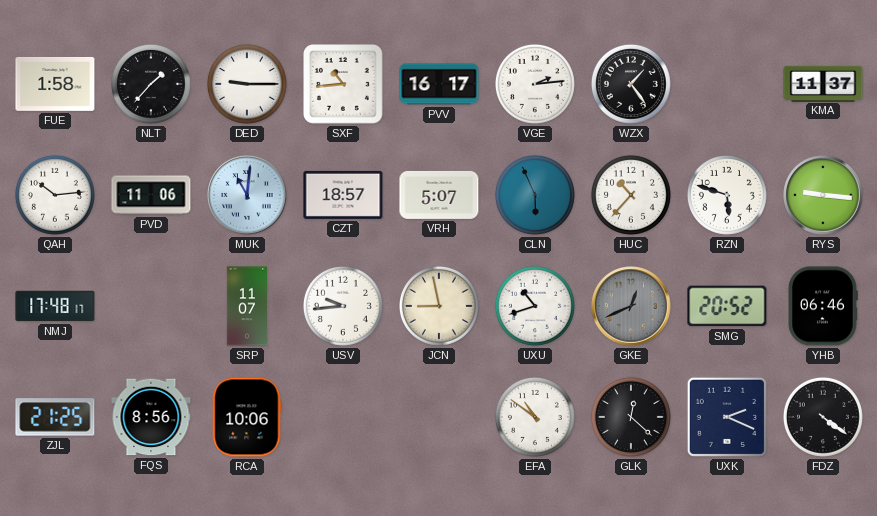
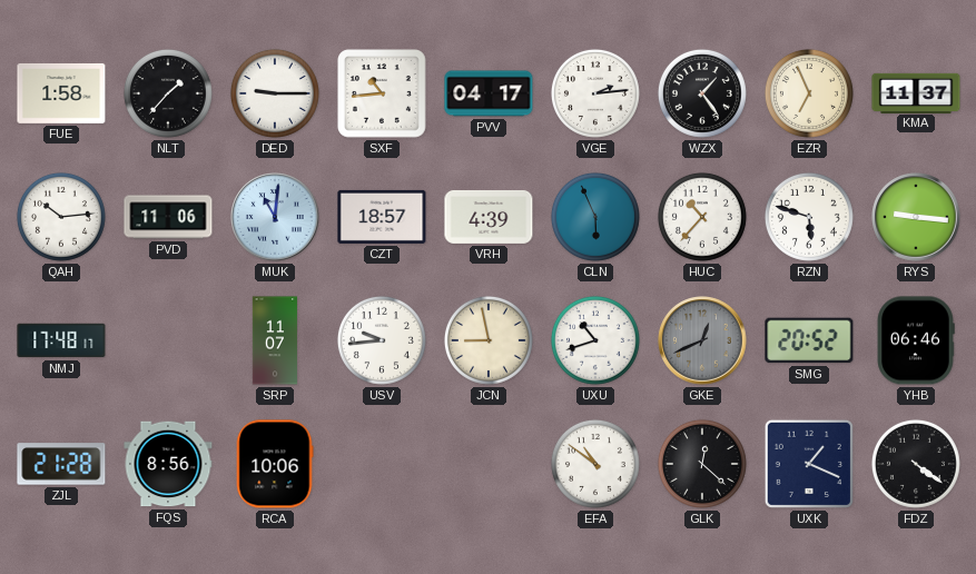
PVV: 16:17 -> 04:17
EZR: none -> 6:56
VRH: 5:07 -> 4:39
ZJL: 21:25 -> 21:28
UXK: 2:19 -> 1:19
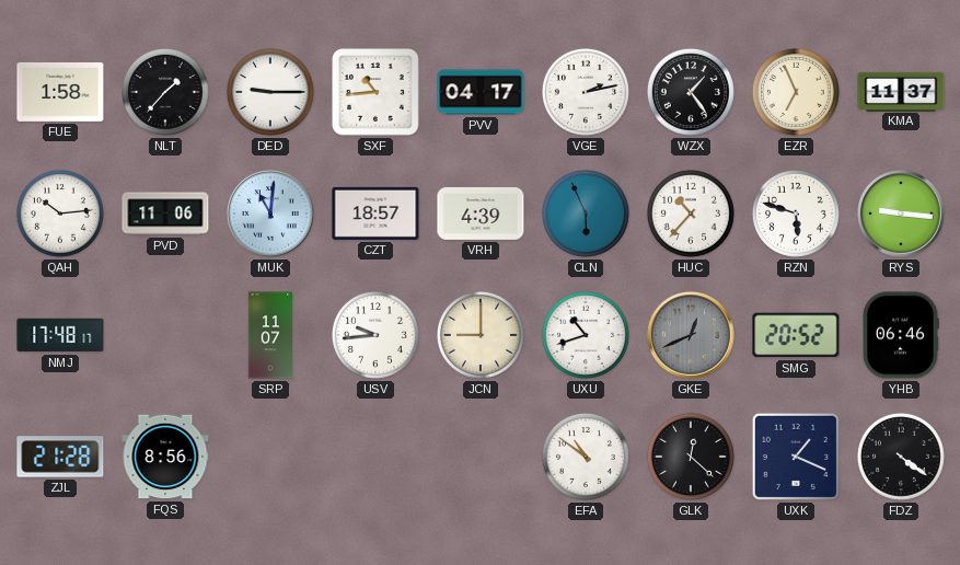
VGE: 2:14 -> 2:13
JCN: 8:58 -> 9:00
RCA: 10:06 -> none
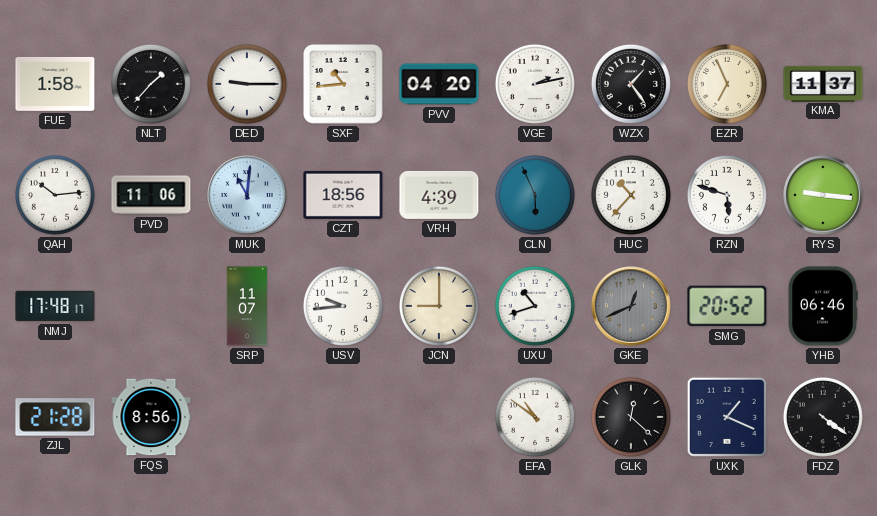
PVV: 04:17 -> 04:20
CZT: 18:57 -> 18:56
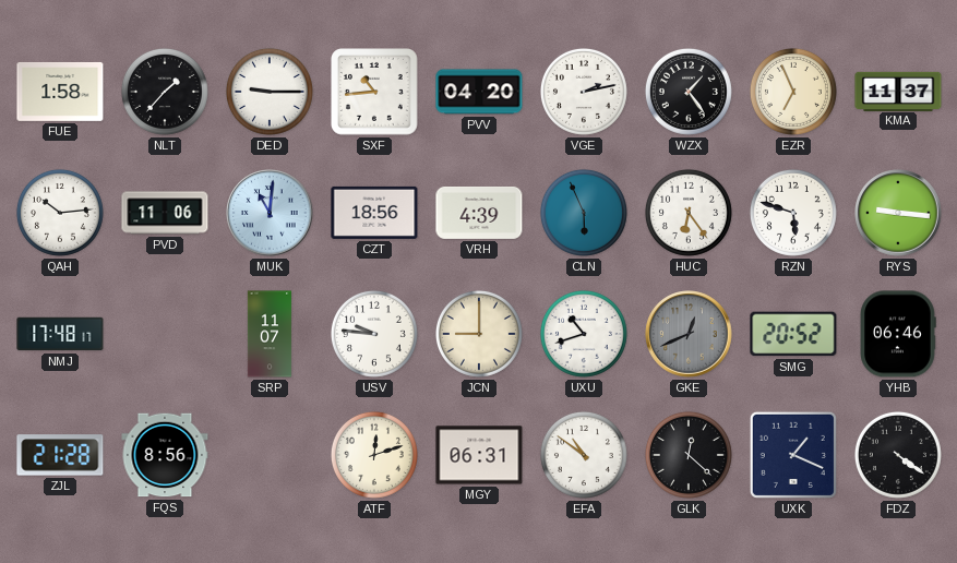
HUC: 10:37 -> 6:24
USV: 9:44 -> 9:46
ATF: none -> 12:12
MGY: none -> 06:31
